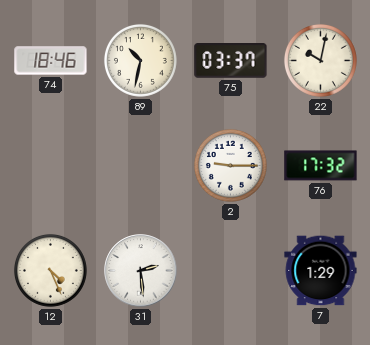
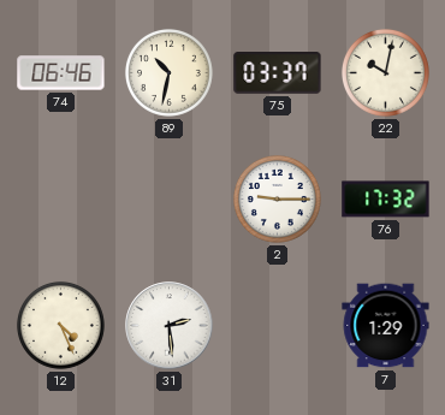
74: 18:46 -> 06:46
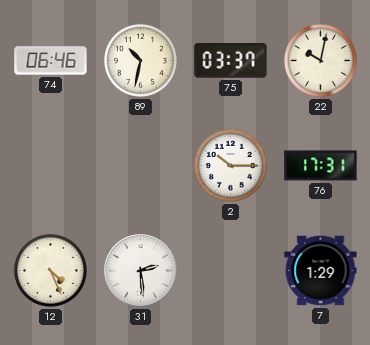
2: 9:15 -> 10:15
76: 17:32 -> 17:31
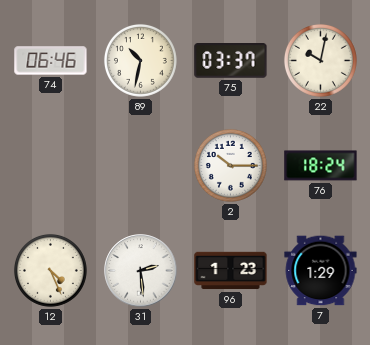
76: 17:31 -> 18:24
96: none -> 1:23
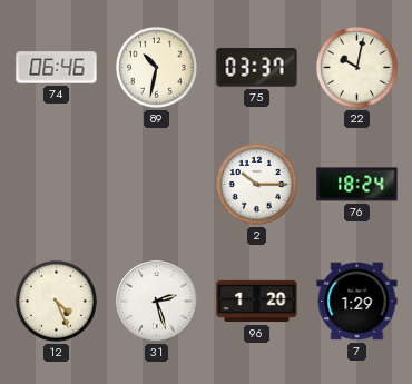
31: 2:29 -> 2:27
96: 1:23 -> 1:20
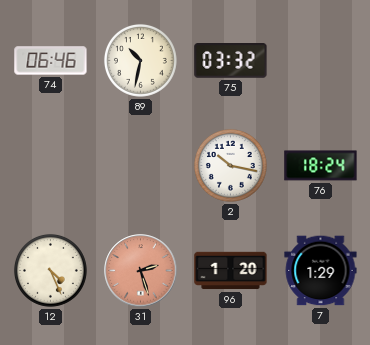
75: 03:37 -> 03:32
22: 10:02 -> none
2: 10:15 -> 10:17
31 dial: white -> salmon
